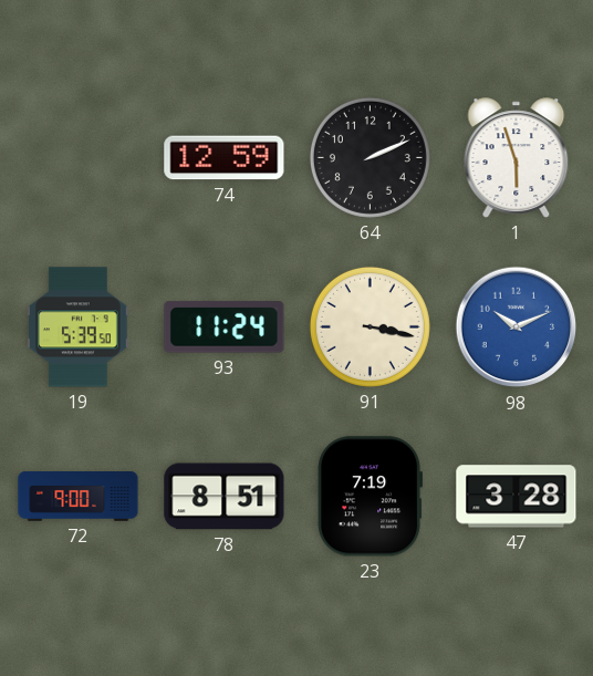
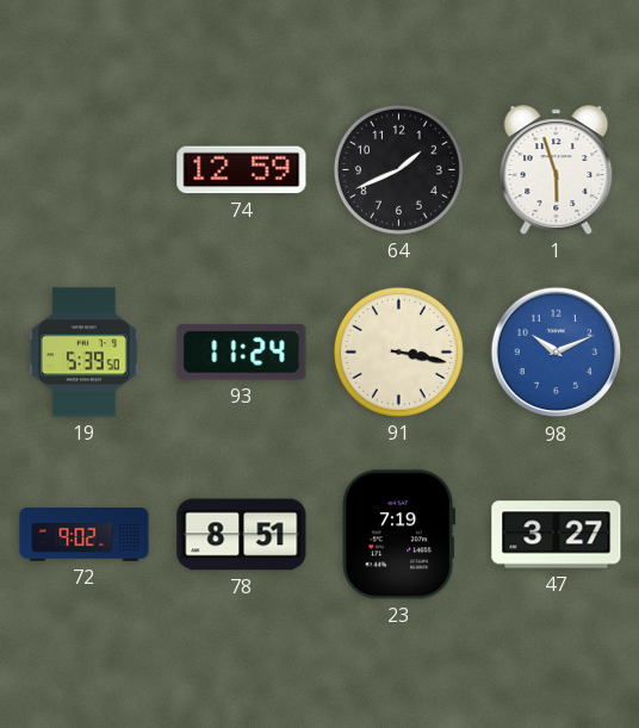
64: 2:11 -> 1:41
72: 9:00 -> 9:02
47: 3:28 -> 3:27
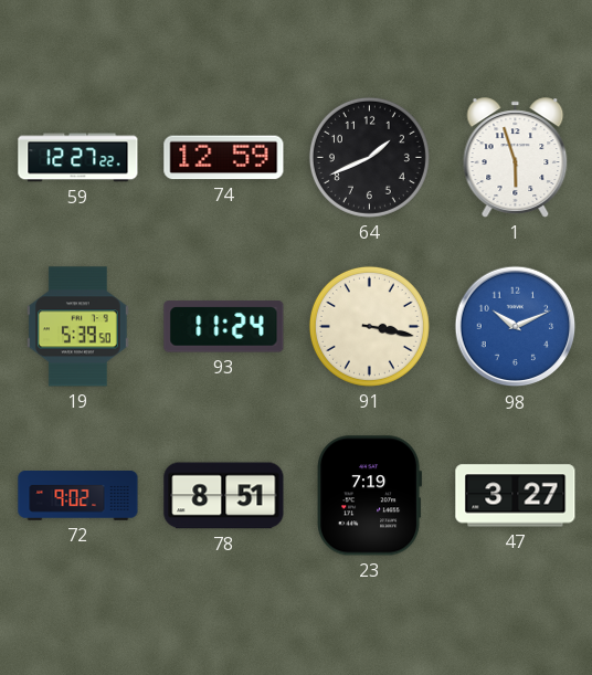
59: none -> 12:27
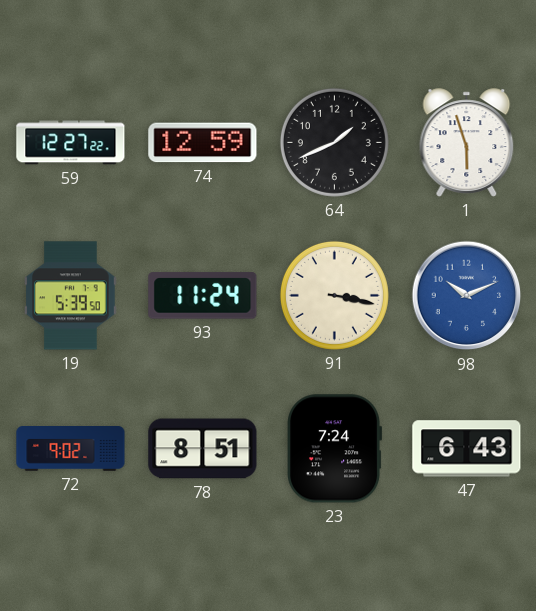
23: 7:19 -> 7:24
47: 3:27 -> 6:43
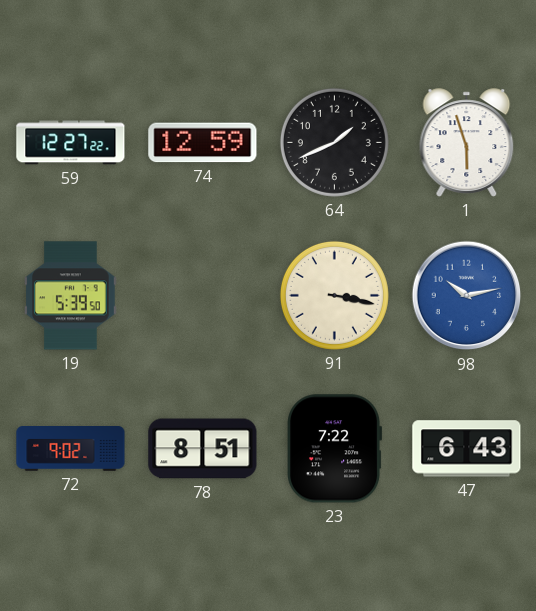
93: 11:24 -> none
98: 10:11 -> 10:13
23: 7:24 -> 7:22
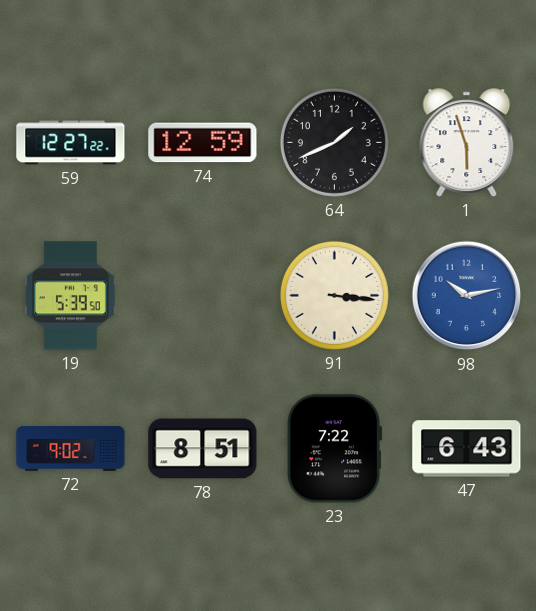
91: 3:17 -> 3:16
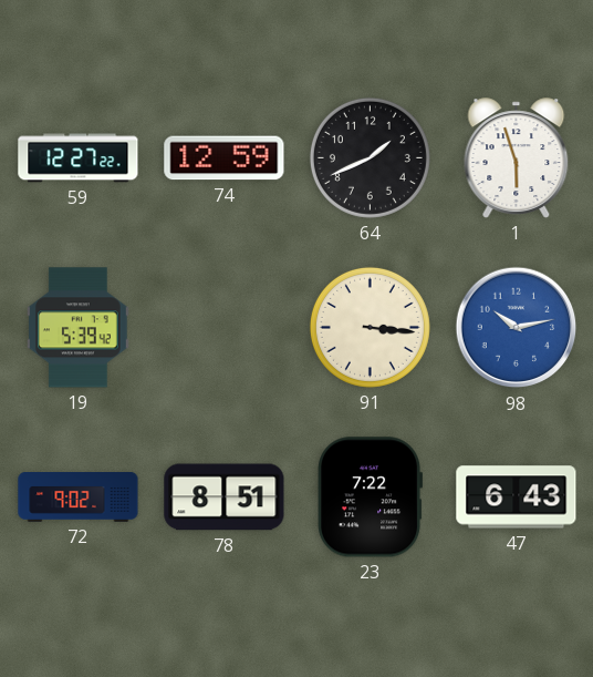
19: 5:39:50 -> 5:39:42
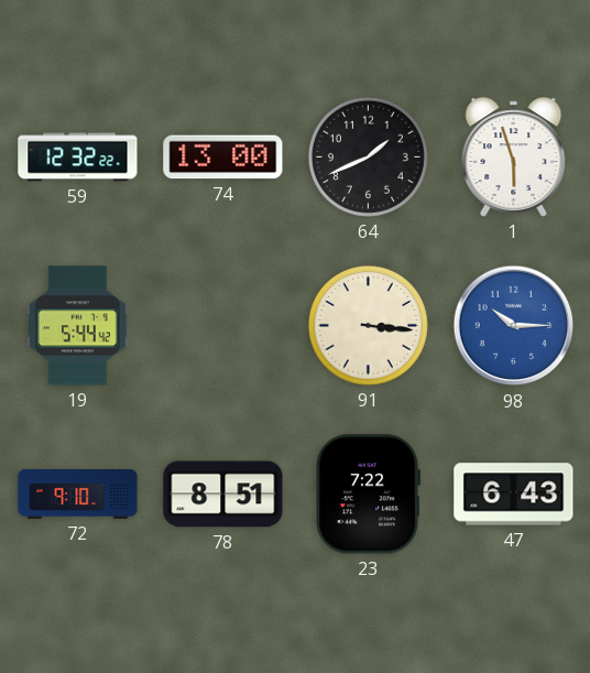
59: 12:27 -> 12:32
74: 12:59 -> 13:00
19: 5:39 -> 5:44
98: 10:13 -> 10:15
72: 9:02 -> 9:10
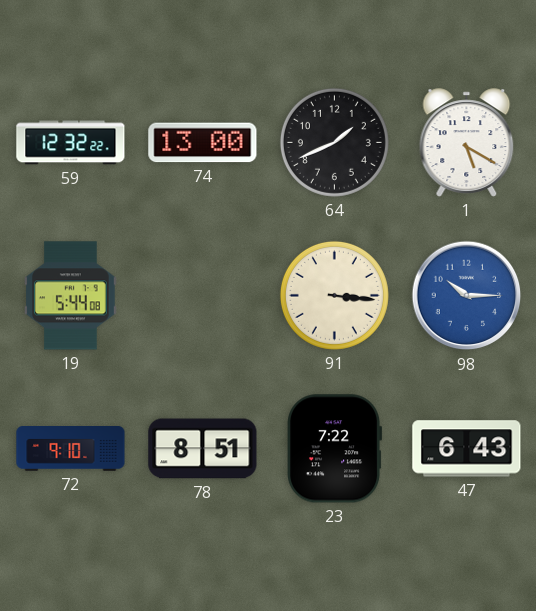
1: 5:57 -> 5:20
19: 5:44:42 -> 5:44:08
